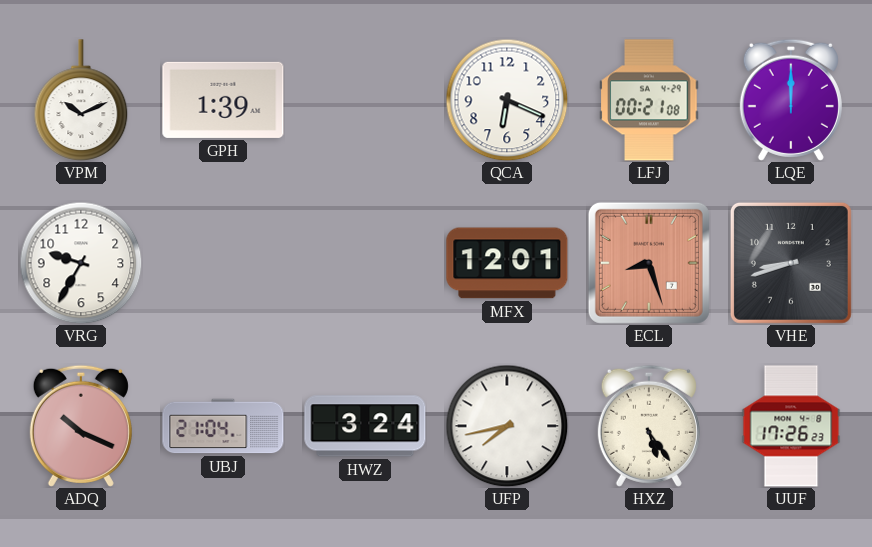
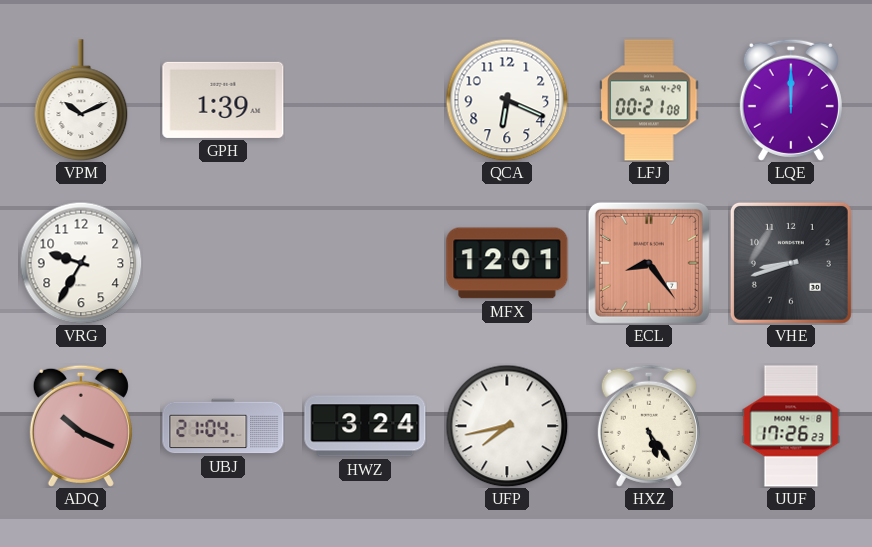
ECL: 8:27 -> 8:24
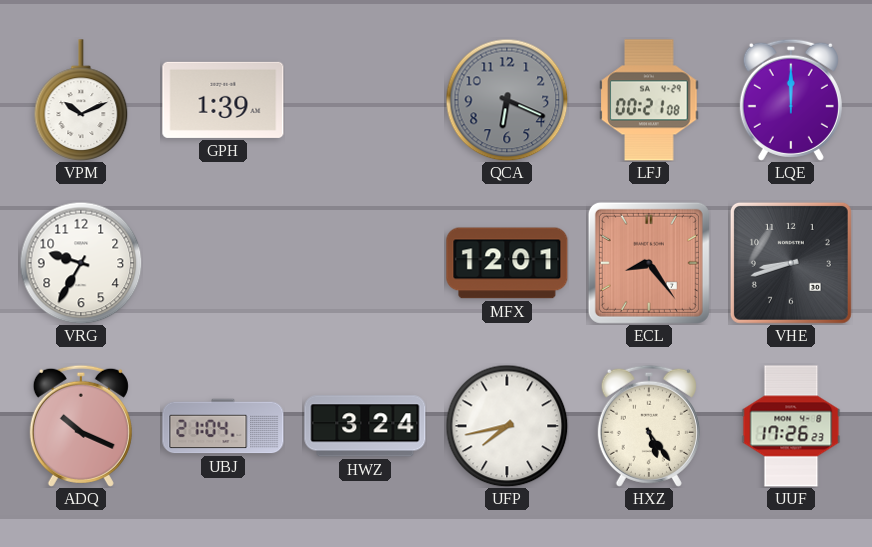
QCA dial: white -> grey
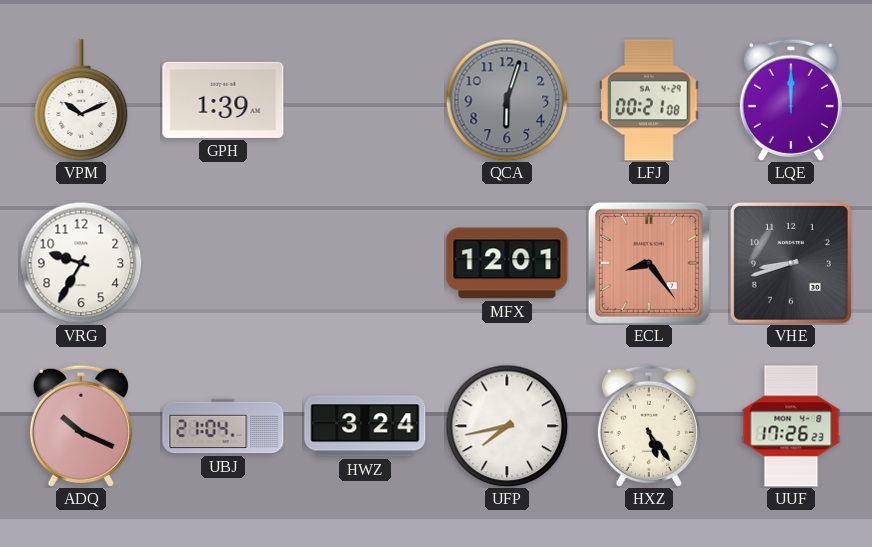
QCA: 6:19 -> 6:03
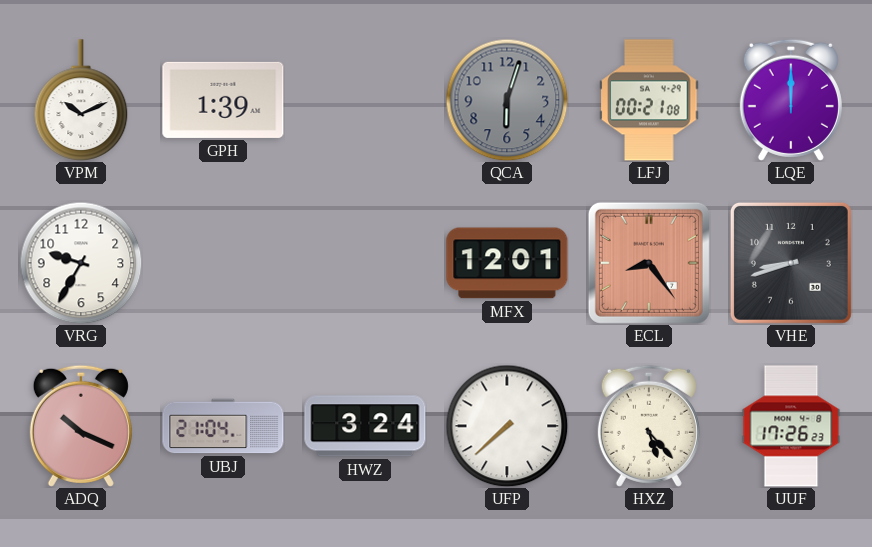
UFP: 7:43 -> 7:38
HXZ: 5:24 -> 5:23
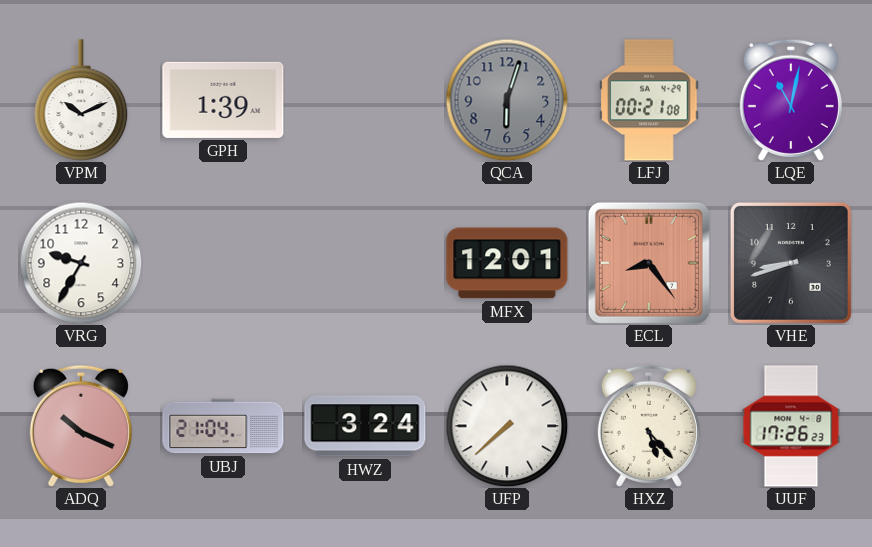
LQE: 12:00 -> 11:02
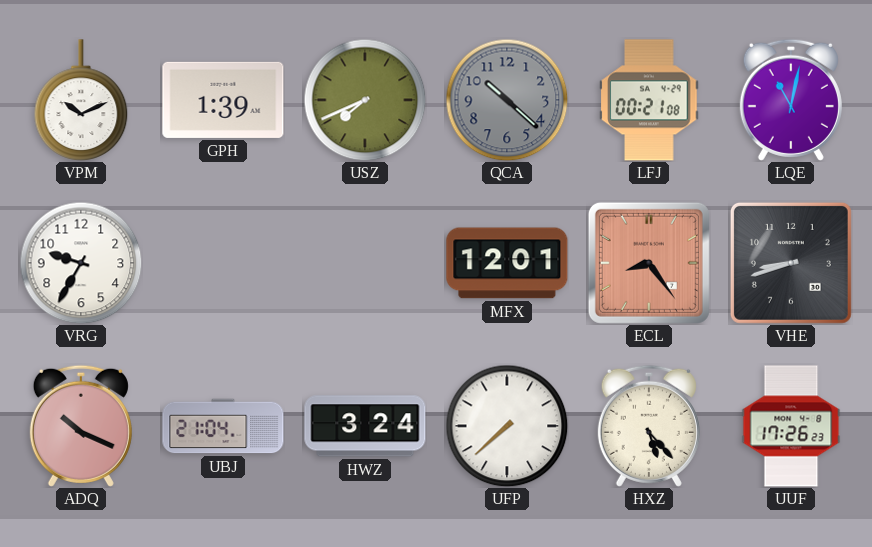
USZ: none -> 7:41
QCA: 6:03 -> 10:22
